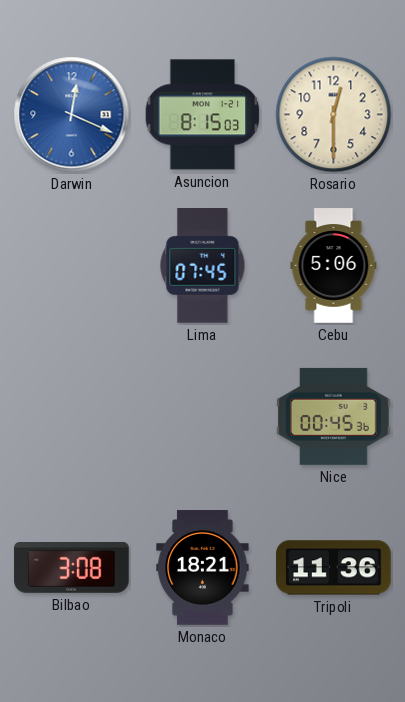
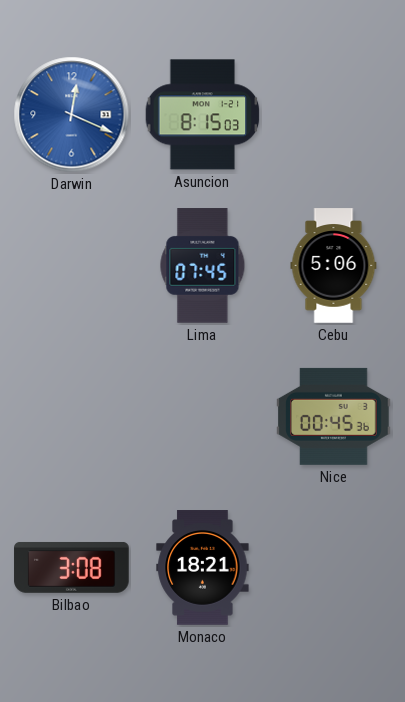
Rosario: 12:30 -> none
Tripoli: 11:36 -> none
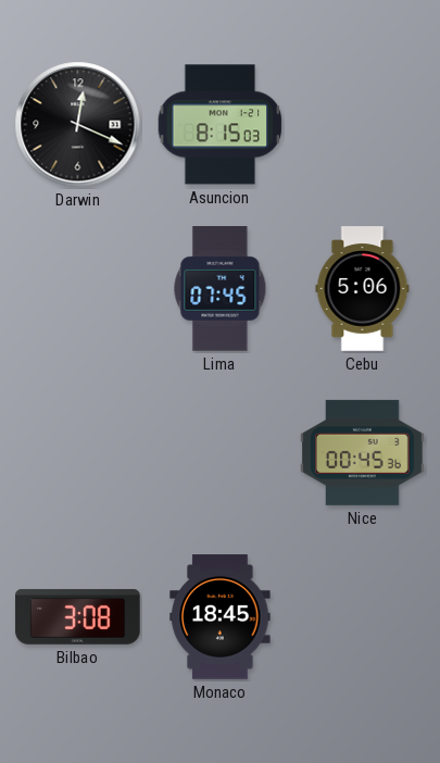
Darwin dial: blue -> black
Monaco: 18:21 -> 18:45
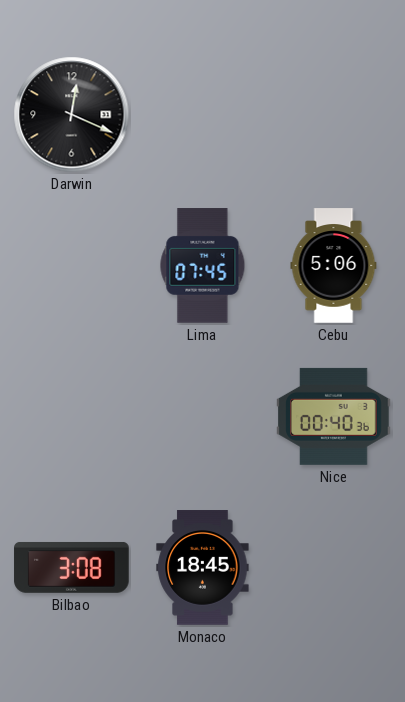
Asuncion: 8:15 -> none
Nice: 00:45 -> 00:40
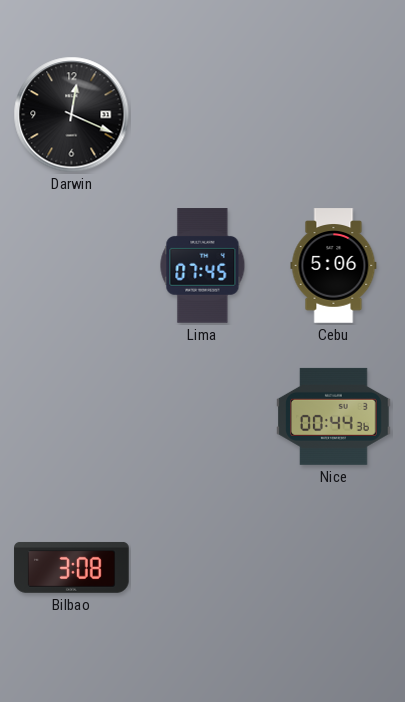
Nice: 00:40 -> 00:44
Monaco: 18:45 -> none
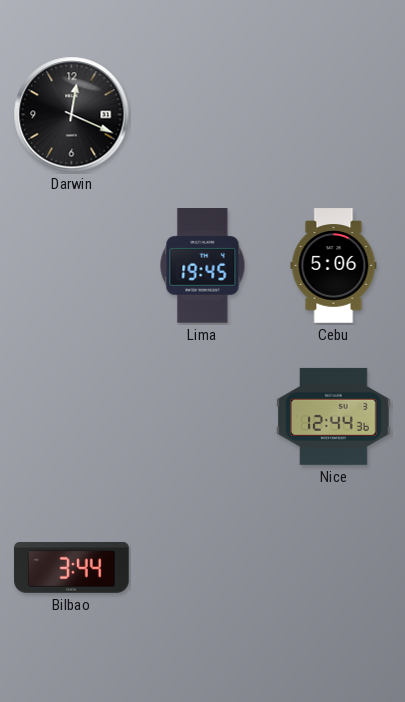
Lima: 07:45 -> 19:45
Nice: 00:44 -> 12:44
Bilbao: 3:08 -> 3:44
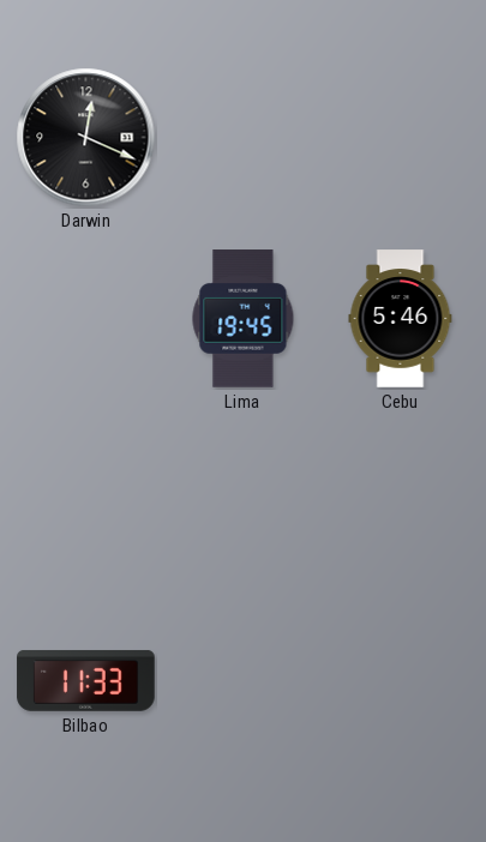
Cebu: 5:06 -> 5:46
Nice: 12:44 -> none
Bilbao: 3:44 -> 11:33
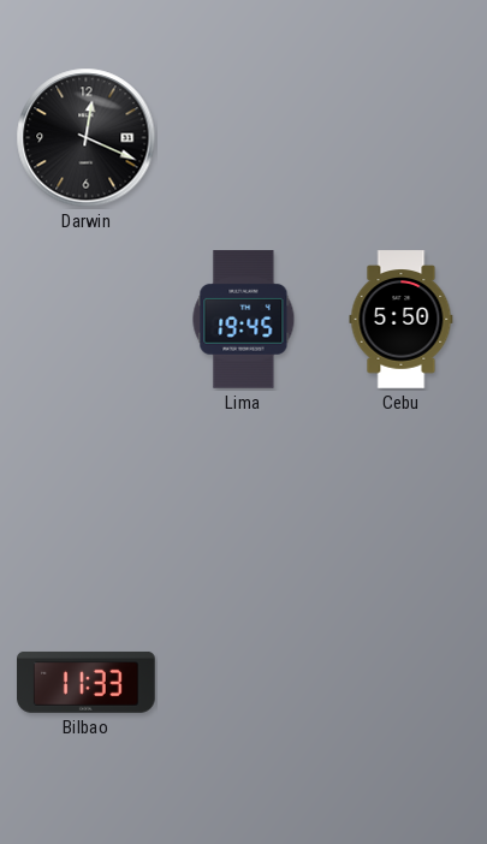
Cebu: 5:46 -> 5:50
